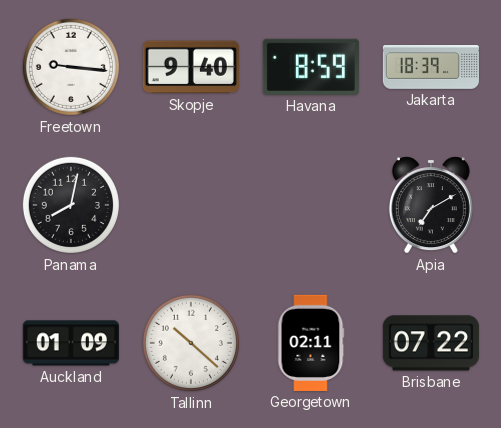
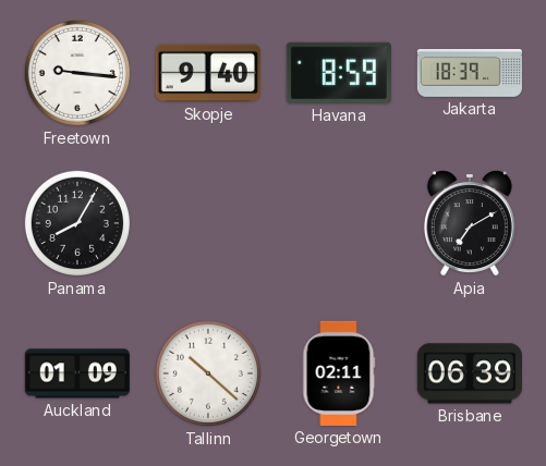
Panama: 8:02 -> 8:05
Brisbane: 07:22 -> 06:39
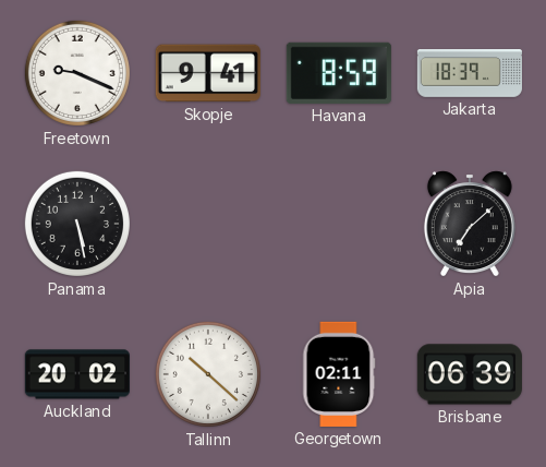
Freetown: 9:16 -> 9:19
Skopje: 9:40 -> 9:41
Panama: 8:05 -> 5:28
Apia: 7:10 -> 7:08
Auckland: 01:09 -> 20:02
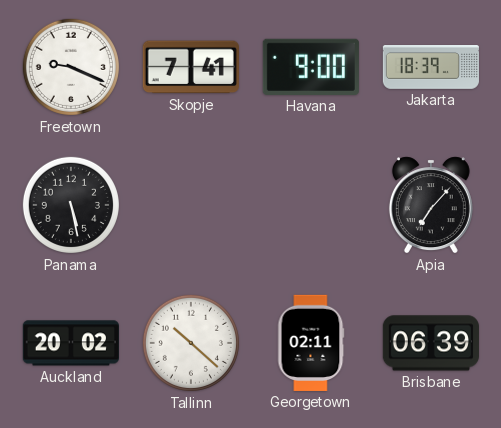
Skopje: 9:41 -> 7:41
Havana: 8:59 -> 9:00
Apia: 7:08 -> 7:07
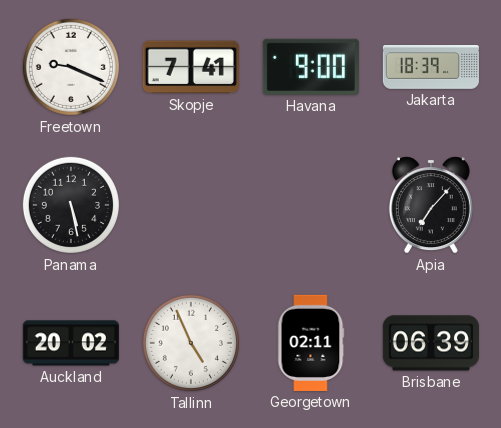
Tallinn: 10:22 -> 4:56
